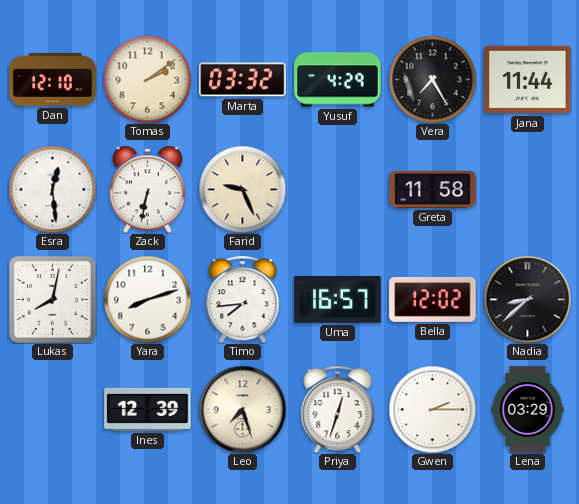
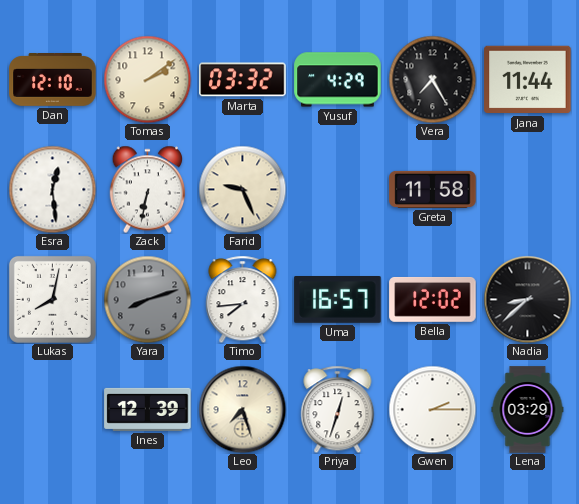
Yara dial: white -> grey
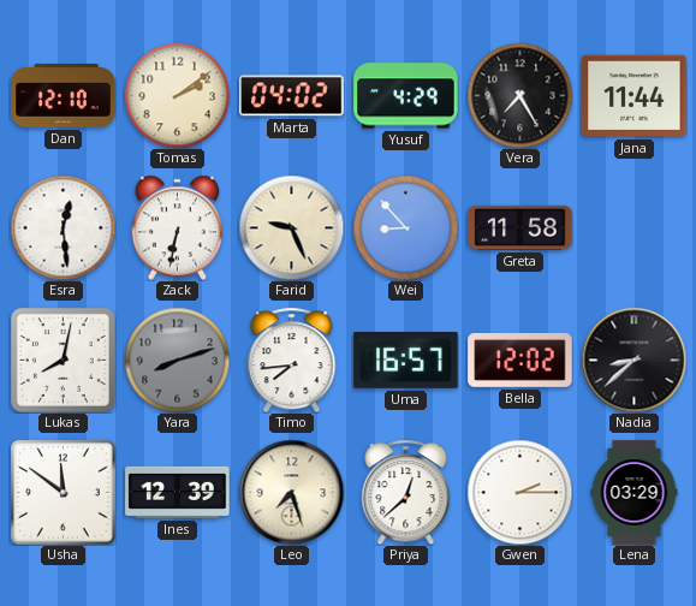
Marta: 03:32 -> 04:02
Wei: none -> 8:53
Usha: none -> 11:51
Priya: 12:33 -> 12:38
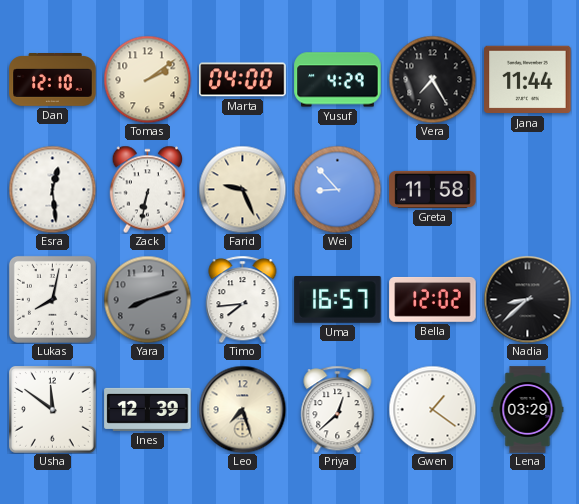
Marta: 04:02 -> 04:00
Gwen: 2:15 -> 1:21
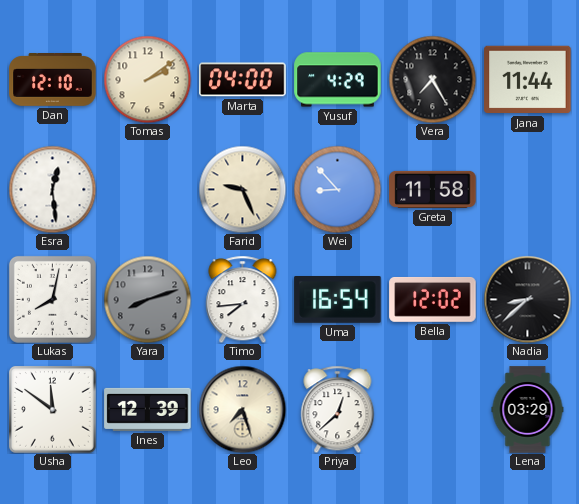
Zack: 6:32 -> none
Uma: 16:57 -> 16:54
Gwen: 1:21 -> none
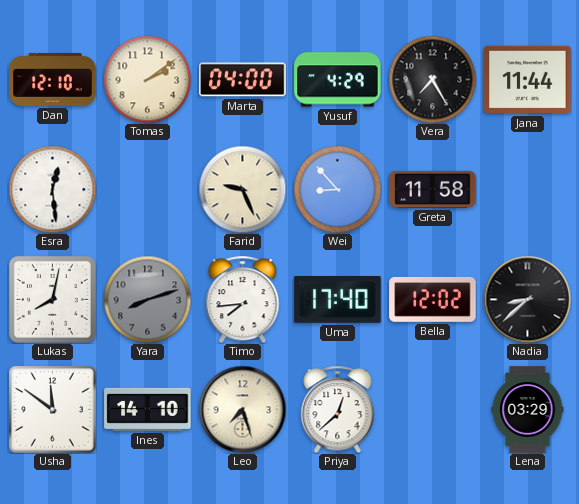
Uma: 16:54 -> 17:40
Ines: 12:39 -> 14:10
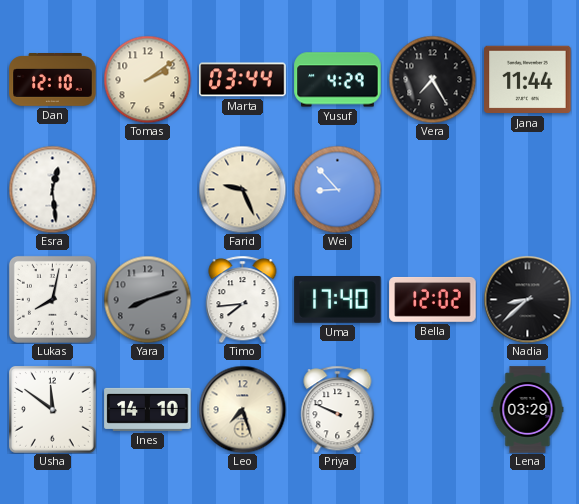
Marta: 04:00 -> 03:44
Greta: 11:58 -> none
Priya: 12:38 -> 9:49
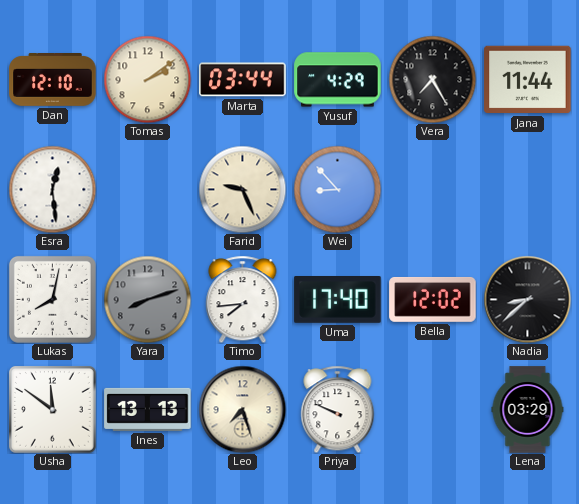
Ines: 14:10 -> 13:13
